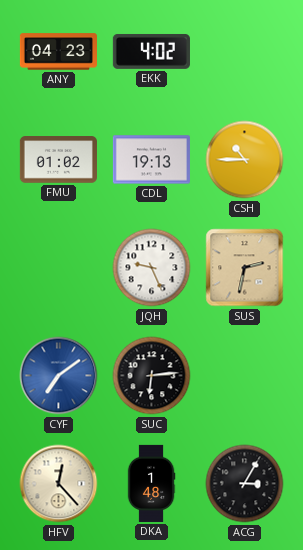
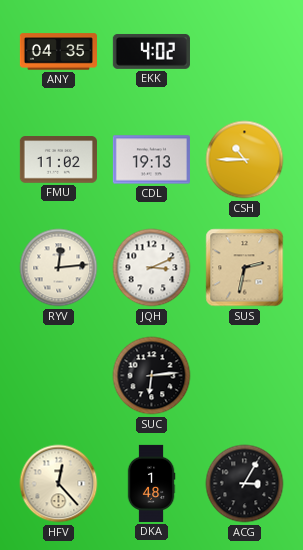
ANY: 04:23 -> 04:35
FMU: 01:02 -> 11:02
RYV: none -> 12:14
JQH: 9:26 -> 3:11
CYF: 7:09 -> none
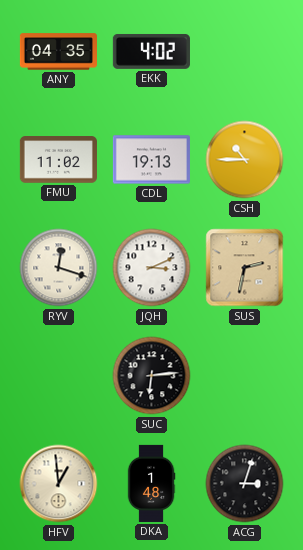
RYV: 12:14 -> 12:18
HFV: 12:23 -> 12:59
ACG: 3:05 -> 3:03
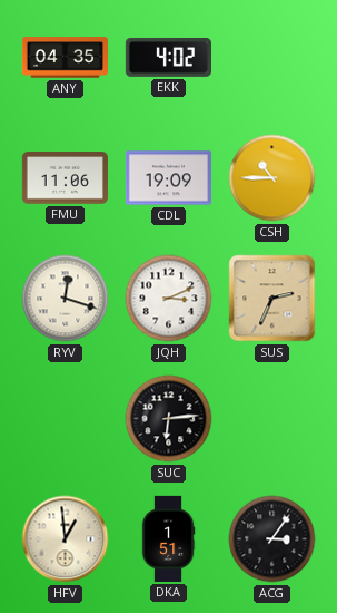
FMU: 11:02 -> 11:06
CDL: 19:13 -> 19:09
SUS: 2:32 -> 2:34
DKA: 1:48 -> 1:51
ACG: 3:03 -> 3:06
